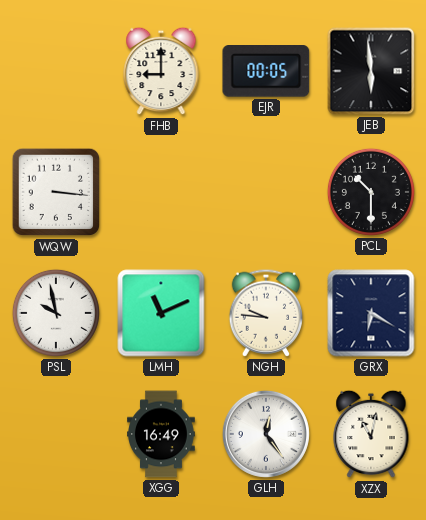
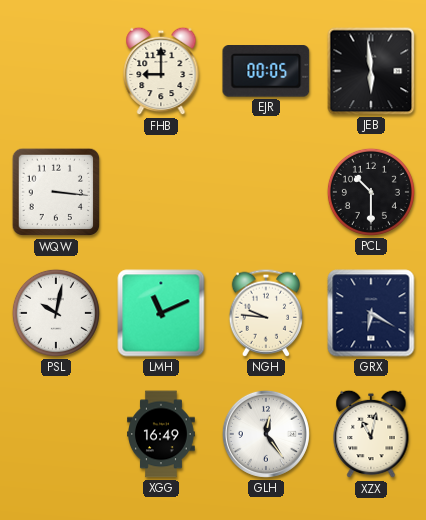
PSL: 9:58 -> 10:02
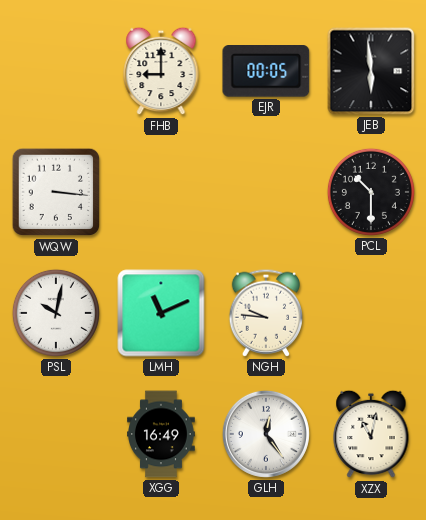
GRX: 6:20 -> none
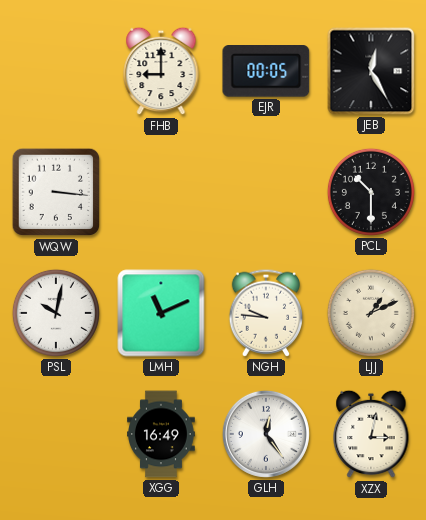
JEB: 5:59 -> 12:25
LJJ: none -> 1:11
XZX: 11:02 -> 3:02
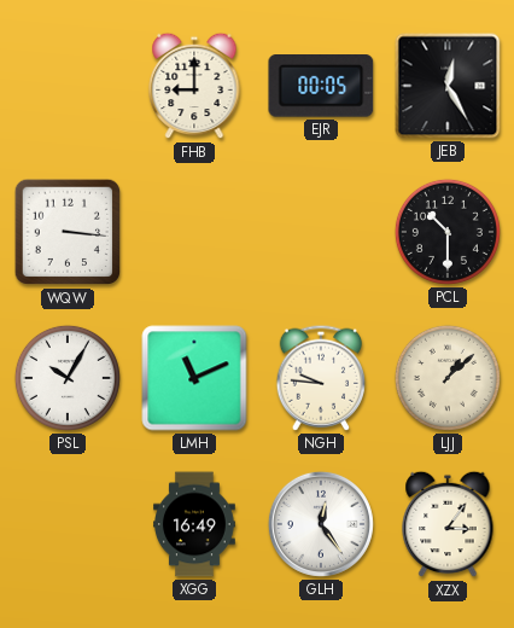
PSL: 10:02 -> 10:05
LJJ: 1:11 -> 1:08
XZX: 3:02 -> 3:06
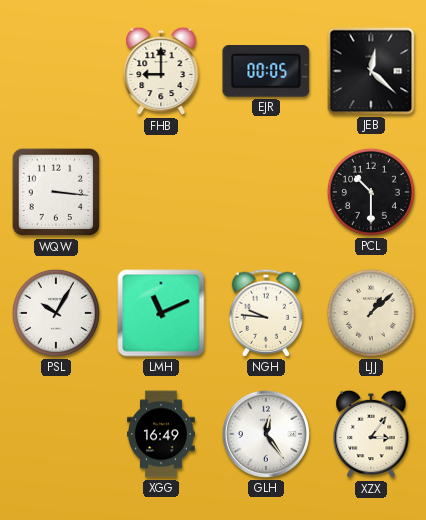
JEB: 12:25 -> 12:22
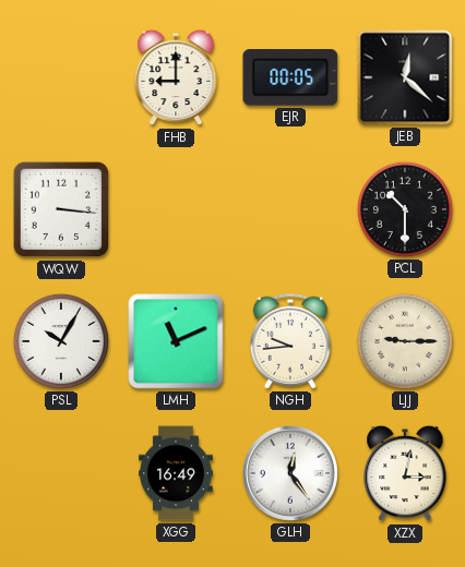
NGH: 9:46 -> 9:44
LJJ: 1:08 -> 9:15
XZX: 3:06 -> 3:02
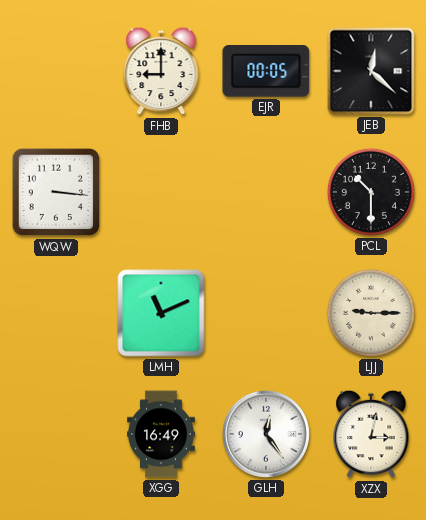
PSL: 10:05 -> none
NGH: 9:44 -> none
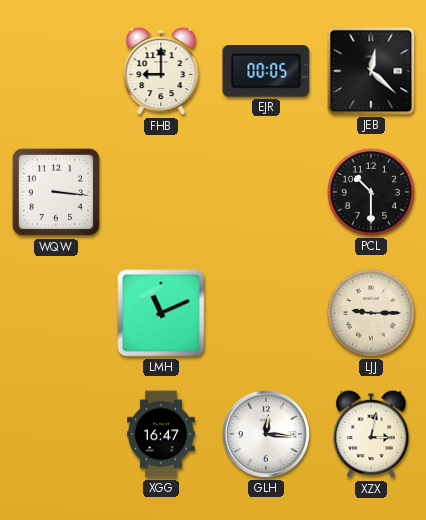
XGG: 16:49 -> 16:47
GLH: 12:24 -> 12:16
